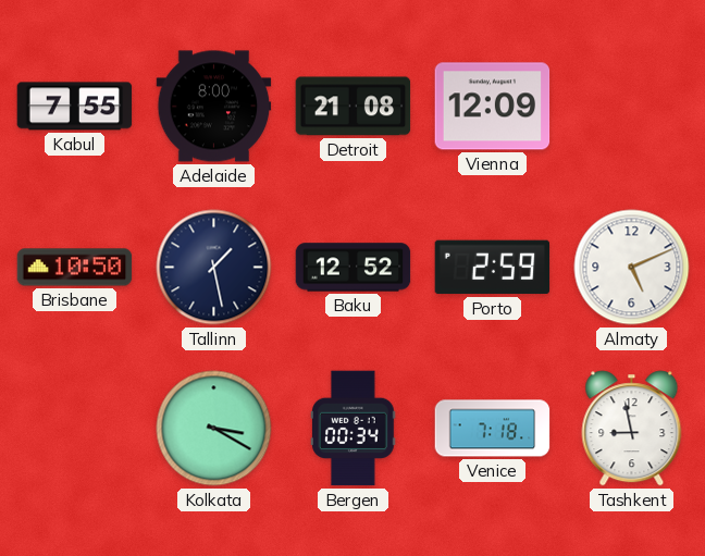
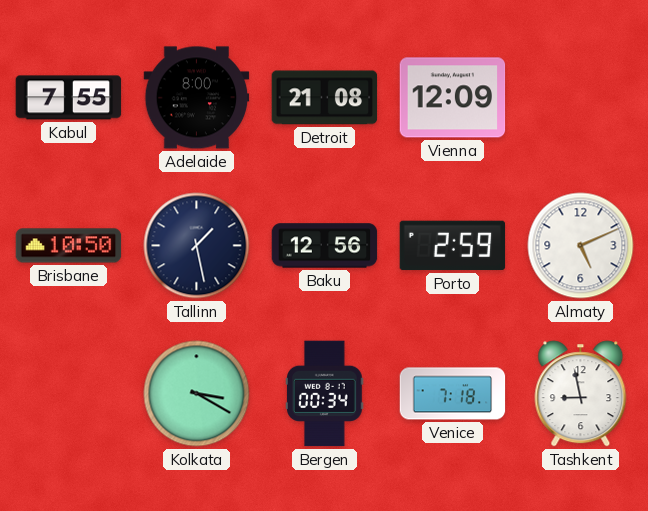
Baku: 12:52 -> 12:56
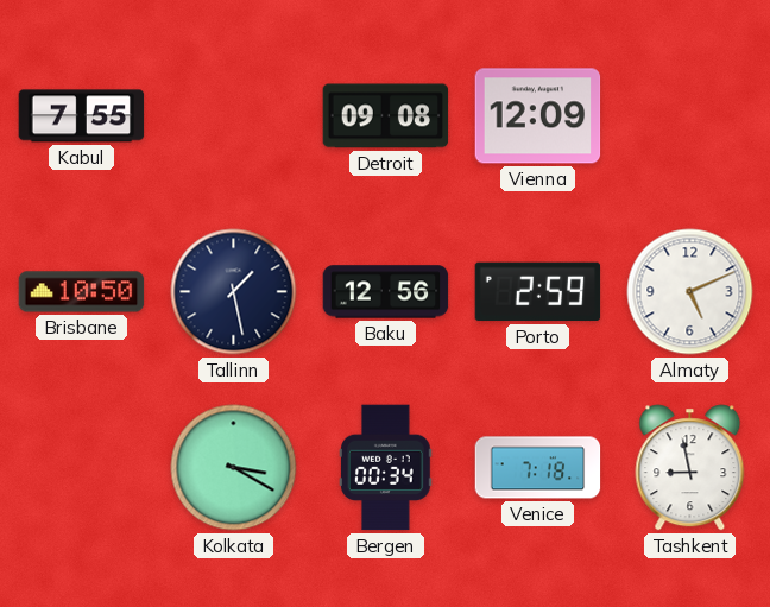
Adelaide: 8:00 -> none
Detroit: 21:08 -> 09:08
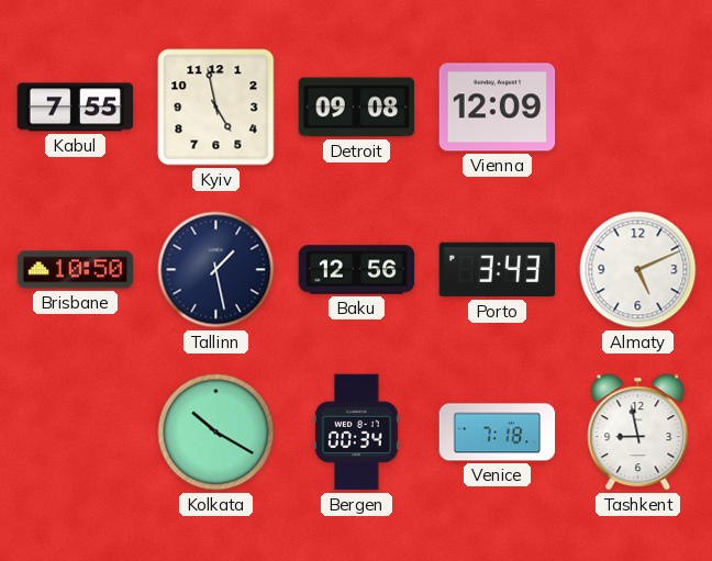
Kyiv: none -> 4:58
Porto: 2:59 -> 3:43
Kolkata: 3:20 -> 10:20
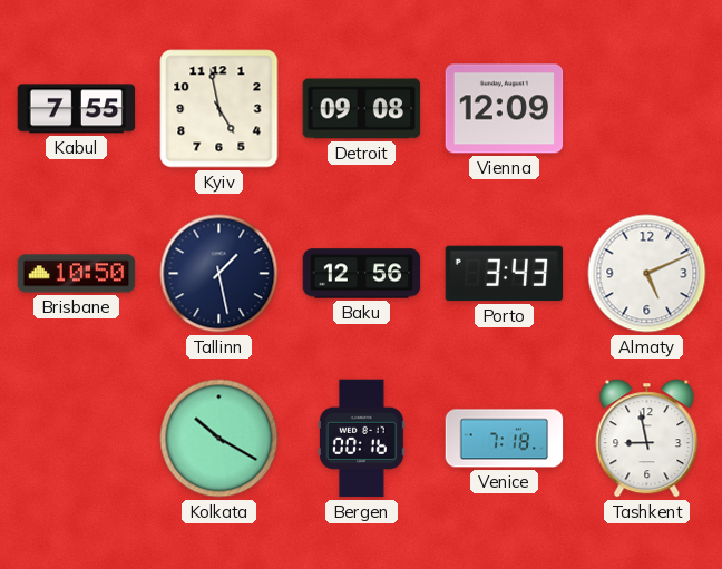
Bergen: 00:34 -> 00:16
